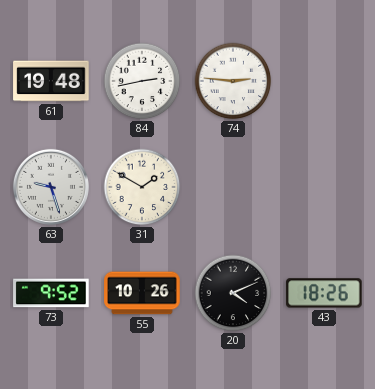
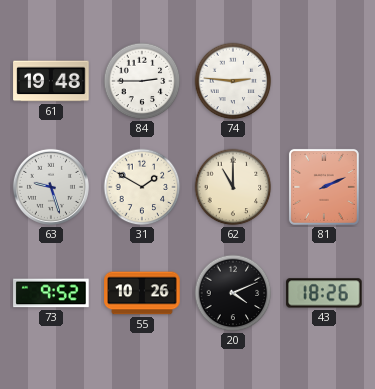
84: 2:43 -> 2:45
62: none -> 11:00
81: none -> 2:11
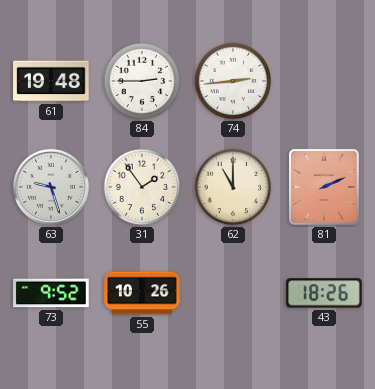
74: 2:46 -> 2:44
31: 1:50 -> 1:54
20: 4:11 -> none
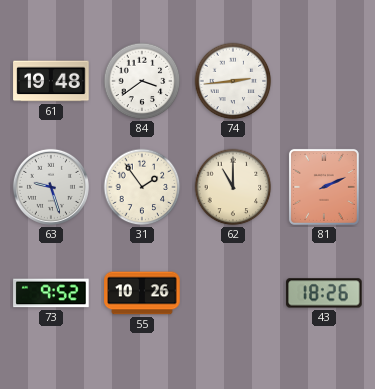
84: 2:45 -> 3:39
